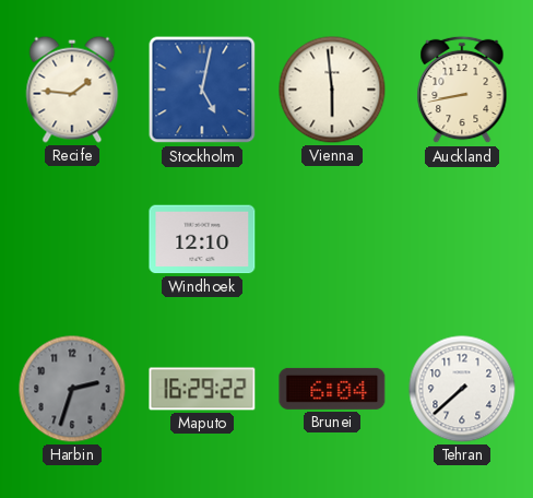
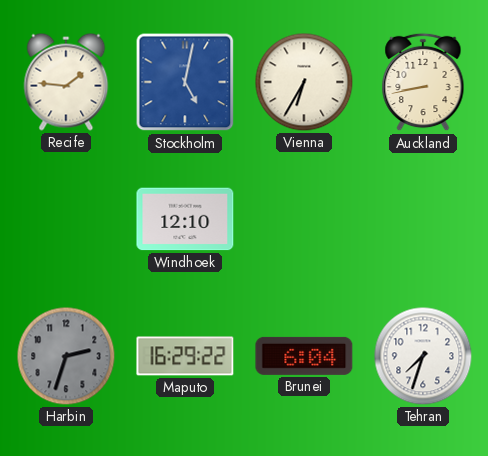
Vienna: 5:59 -> 6:35
Tehran: 7:38 -> 7:33
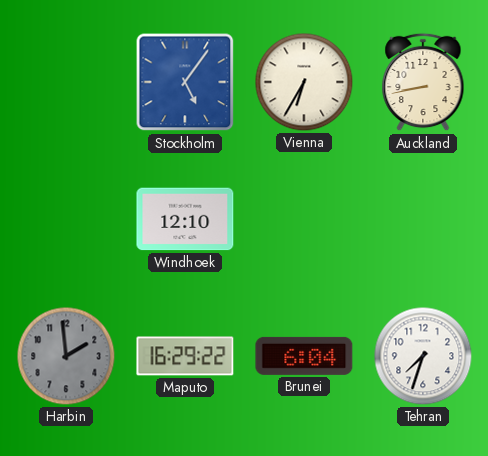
Recife: 1:46 -> none
Stockholm: 5:02 -> 5:06
Harbin: 2:33 -> 1:59
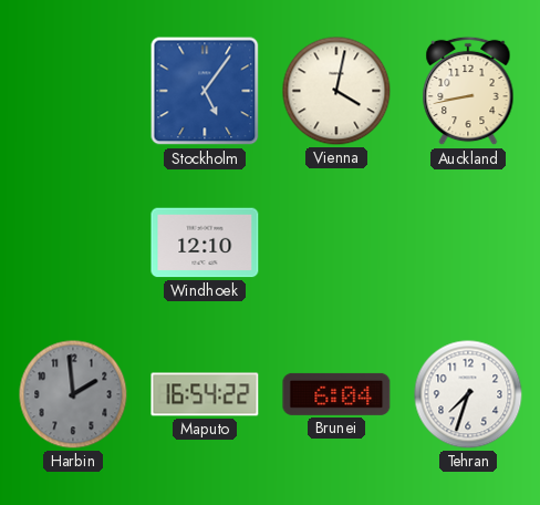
Vienna: 6:35 -> 4:02
Maputo: 16:29 -> 16:54
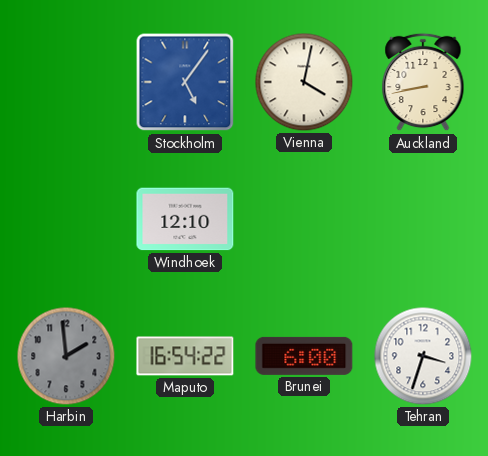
Brunei: 6:04 -> 6:00
Tehran: 7:33 -> 3:33
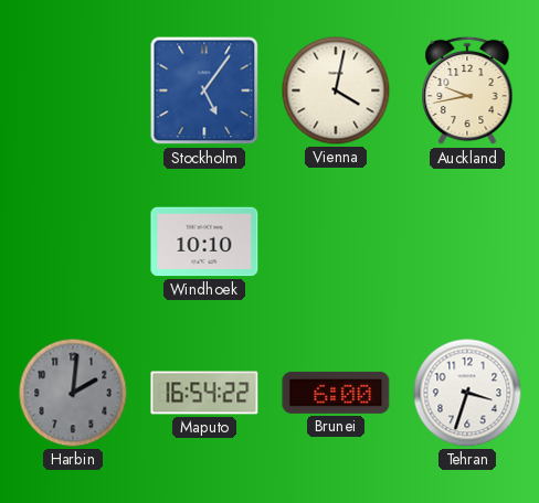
Auckland: 8:43 -> 9:43
Windhoek: 12:10 -> 10:10
Harbin: 1:59 -> 2:01
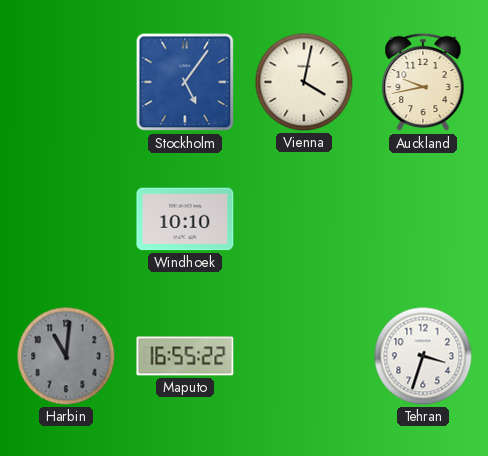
Harbin: 2:01 -> 11:01
Maputo: 16:54 -> 16:55
Brunei: 6:00 -> none
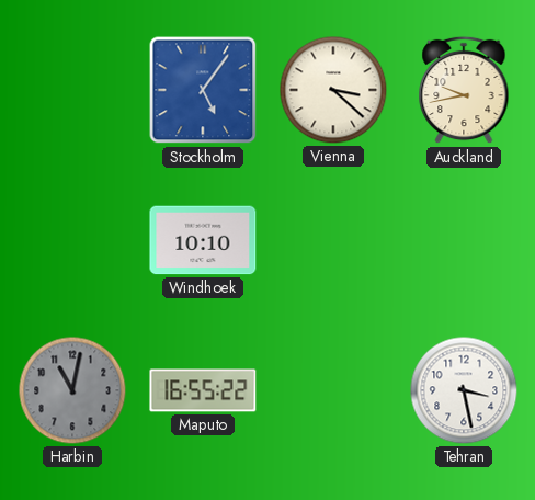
Vienna: 4:02 -> 3:22
Harbin: 11:01 -> 11:02
Tehran: 3:33 -> 3:28
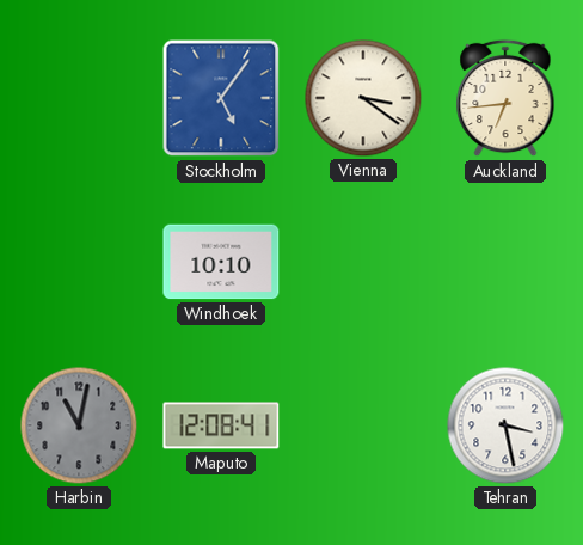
Vienna: 3:22 -> 3:21
Auckland: 9:43 -> 6:44
Maputo: 16:55 -> 12:08
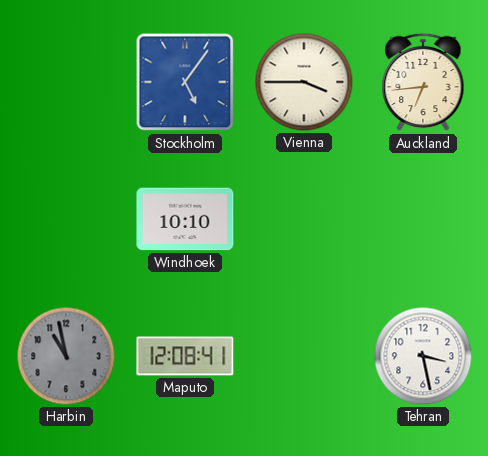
Vienna: 3:21 -> 3:45
Harbin: 11:02 -> 10:58
